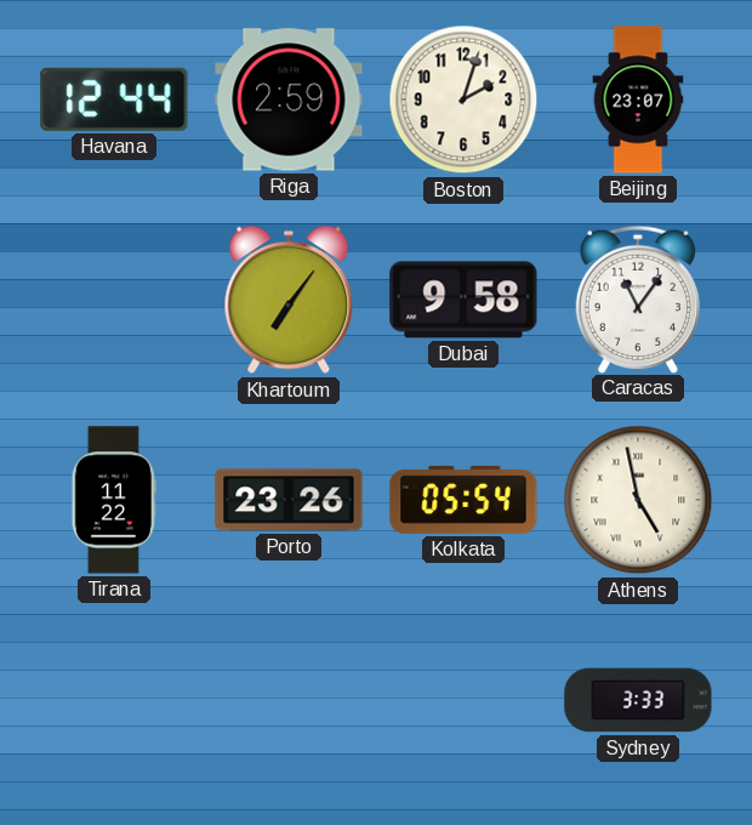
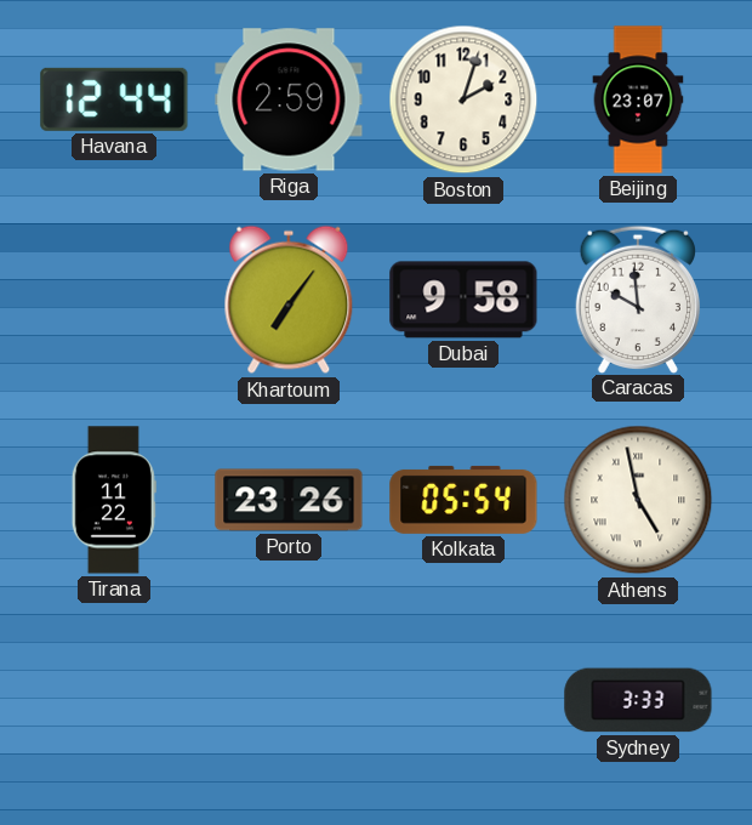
Caracas: 11:06 -> 9:59
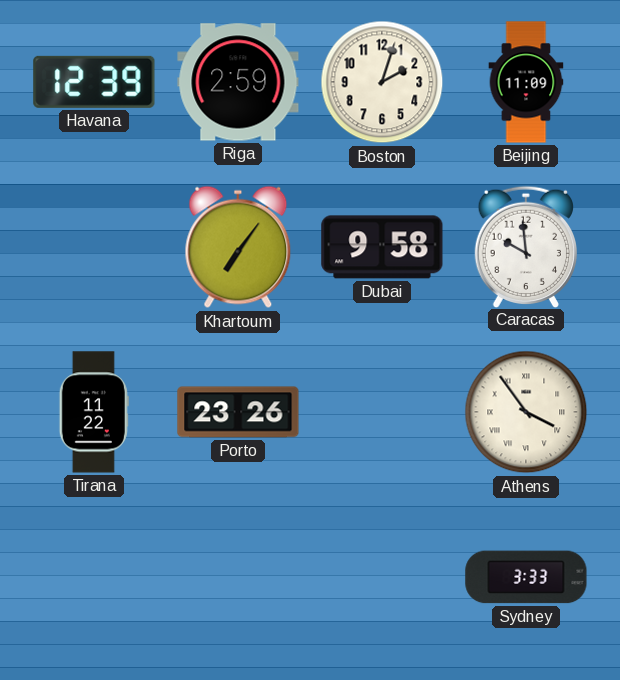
Havana: 12:44 -> 12:39
Beijing: 23:07 -> 11:09
Kolkata: 05:54 -> none
Athens: 4:58 -> 3:54
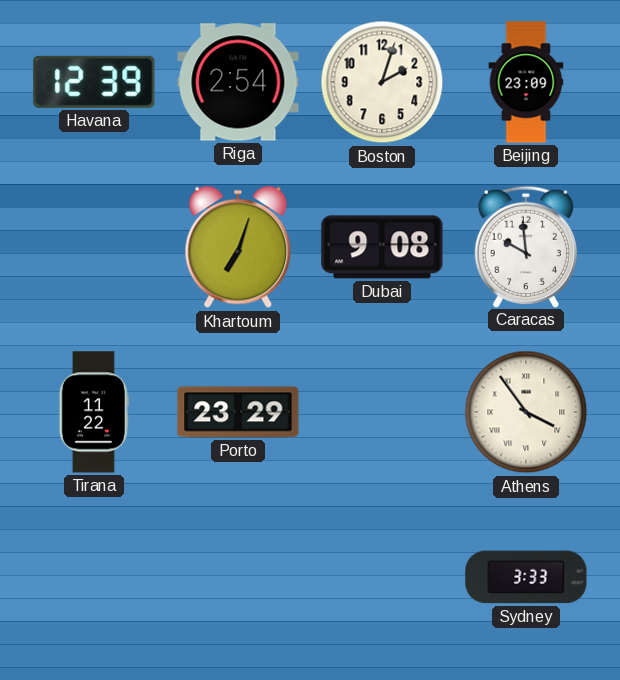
Riga: 2:59 -> 2:54
Beijing: 11:09 -> 23:09
Khartoum: 7:06 -> 7:03
Dubai: 9:58 -> 9:08
Porto: 23:26 -> 23:29
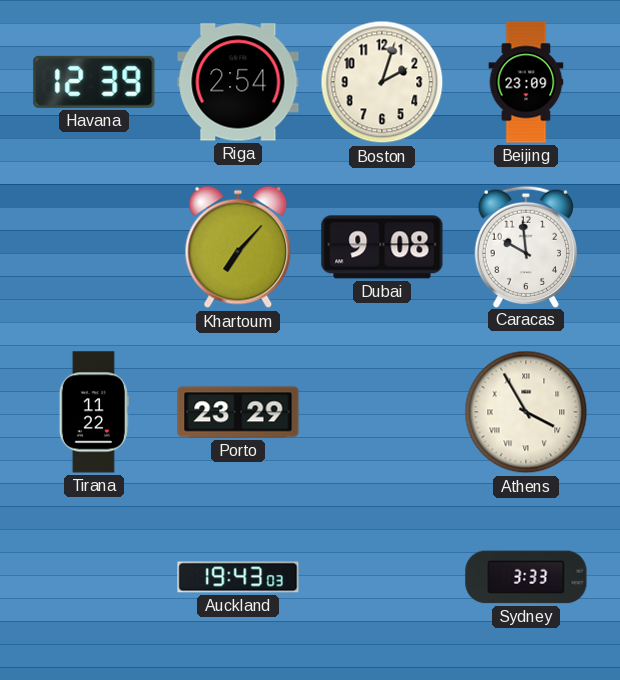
Khartoum: 7:03 -> 7:07
Athens: 3:54 -> 3:55
Auckland: none -> 19:43
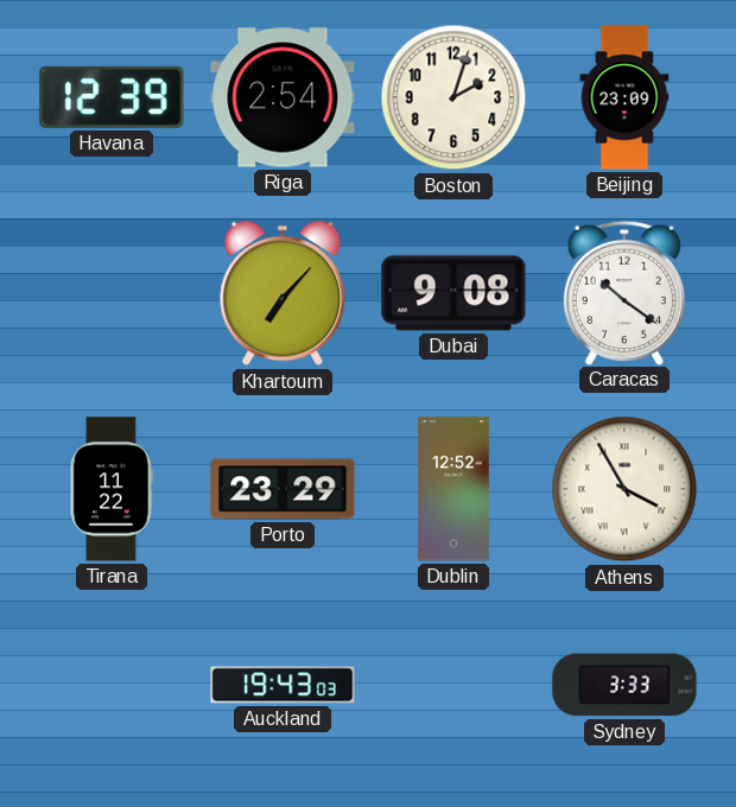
Caracas: 9:59 -> 10:21
Dublin: none -> 12:52
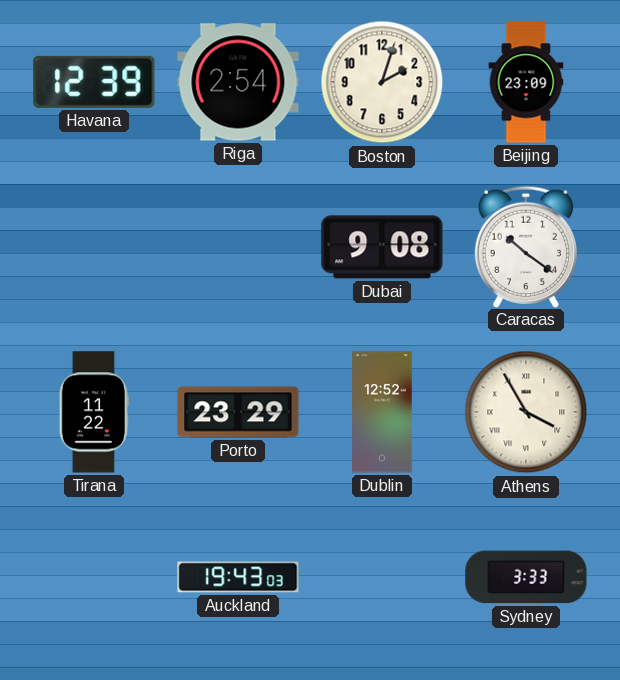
Khartoum: 7:07 -> none
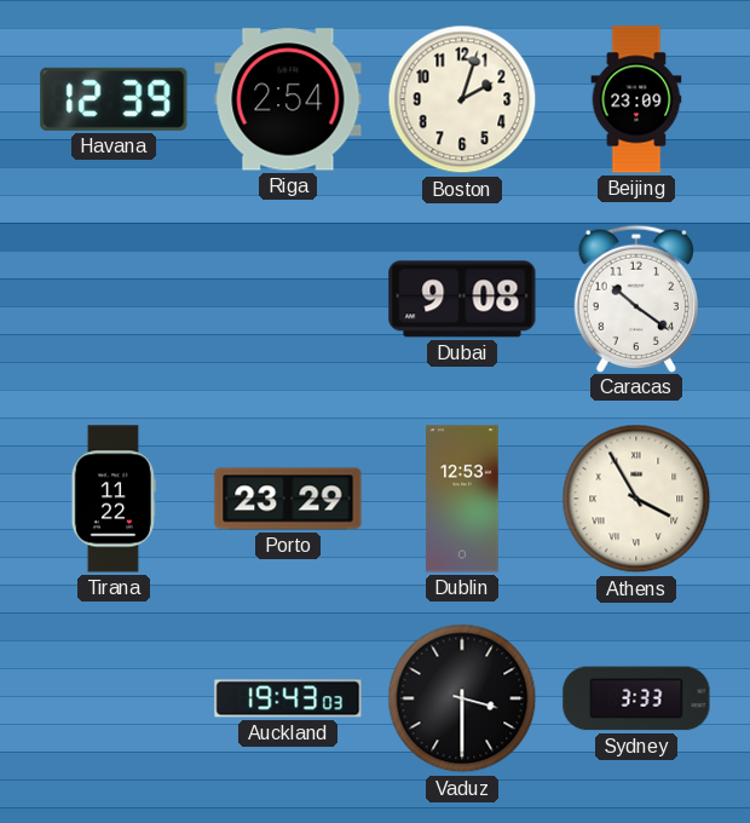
Dublin: 12:52 -> 12:53
Vaduz: none -> 3:30
